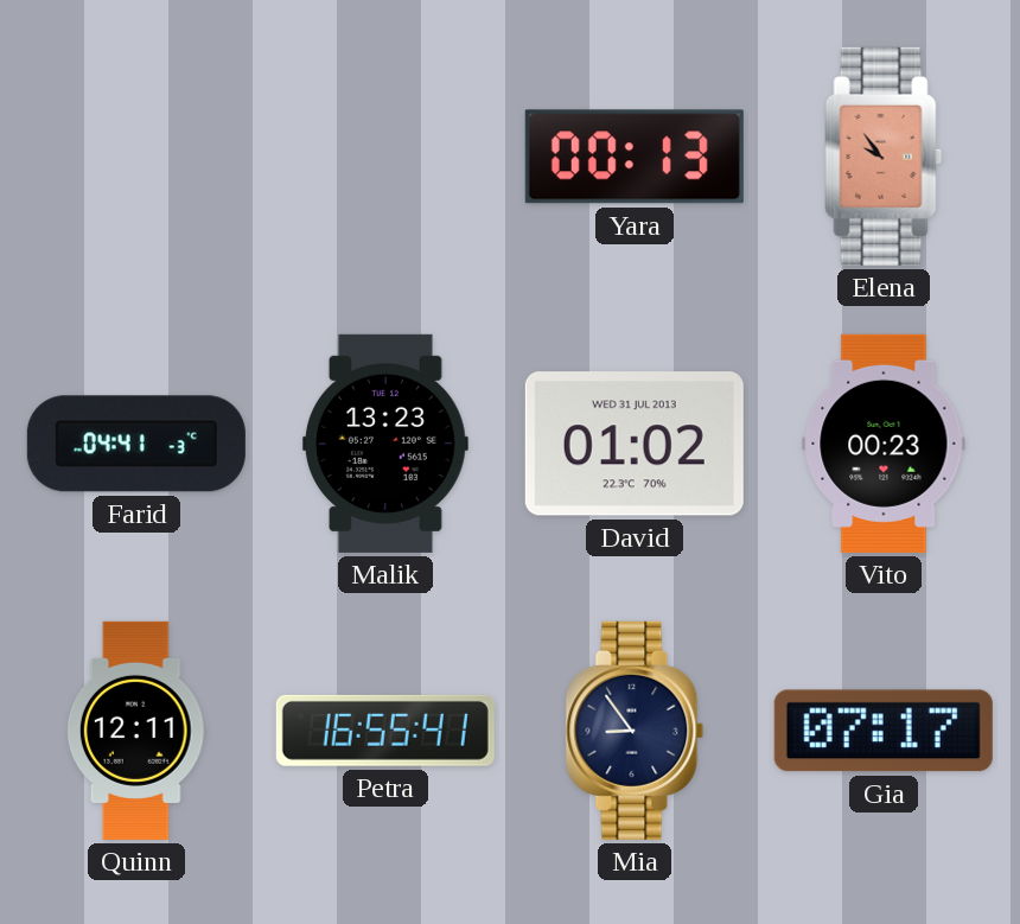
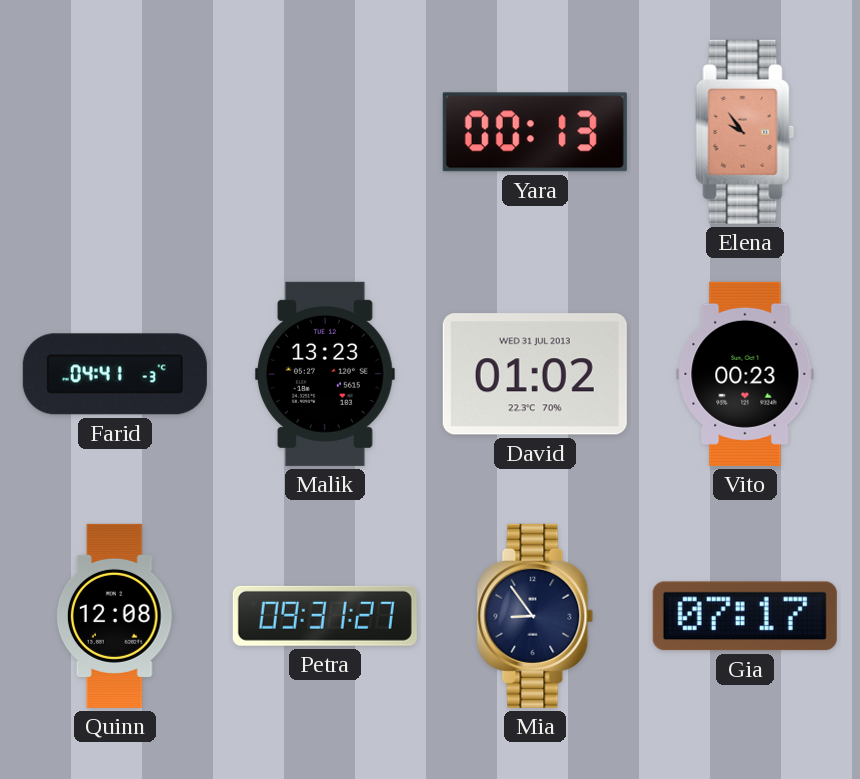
Quinn: 12:11 -> 12:08
Petra: 16:55 -> 09:31
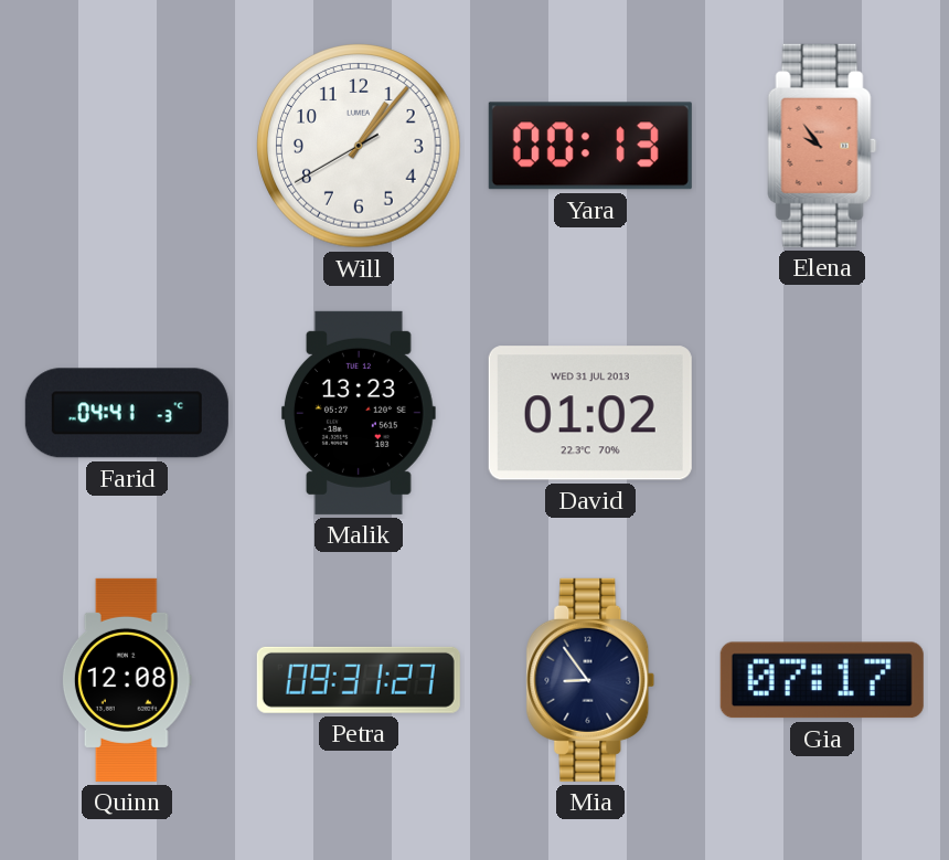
Will: none -> 1:06
Vito: 00:23 -> none
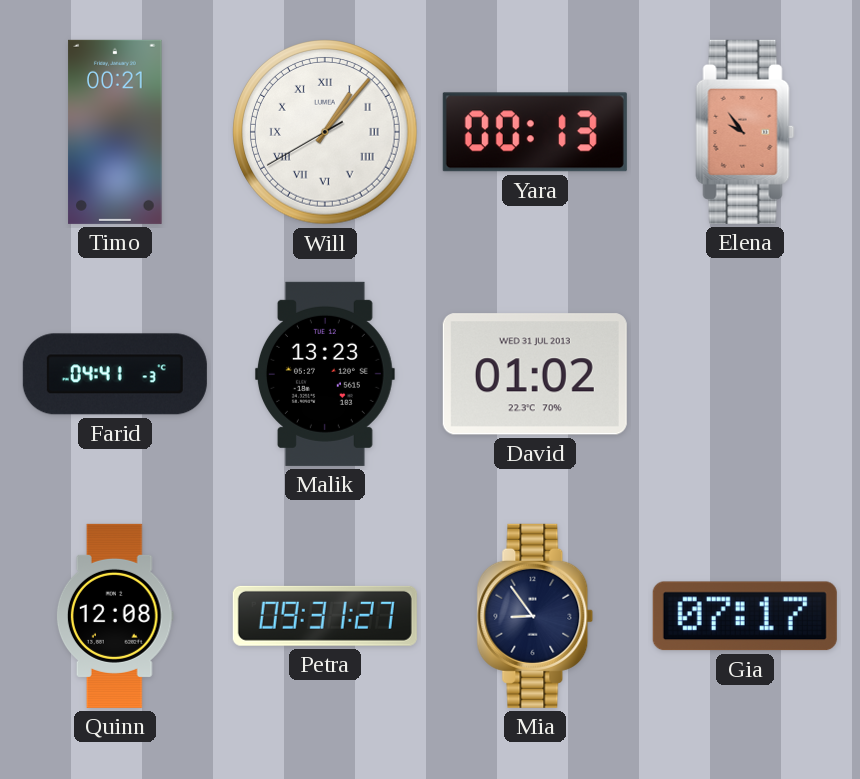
Timo: none -> 00:21
Will numerals: Arabic -> Roman
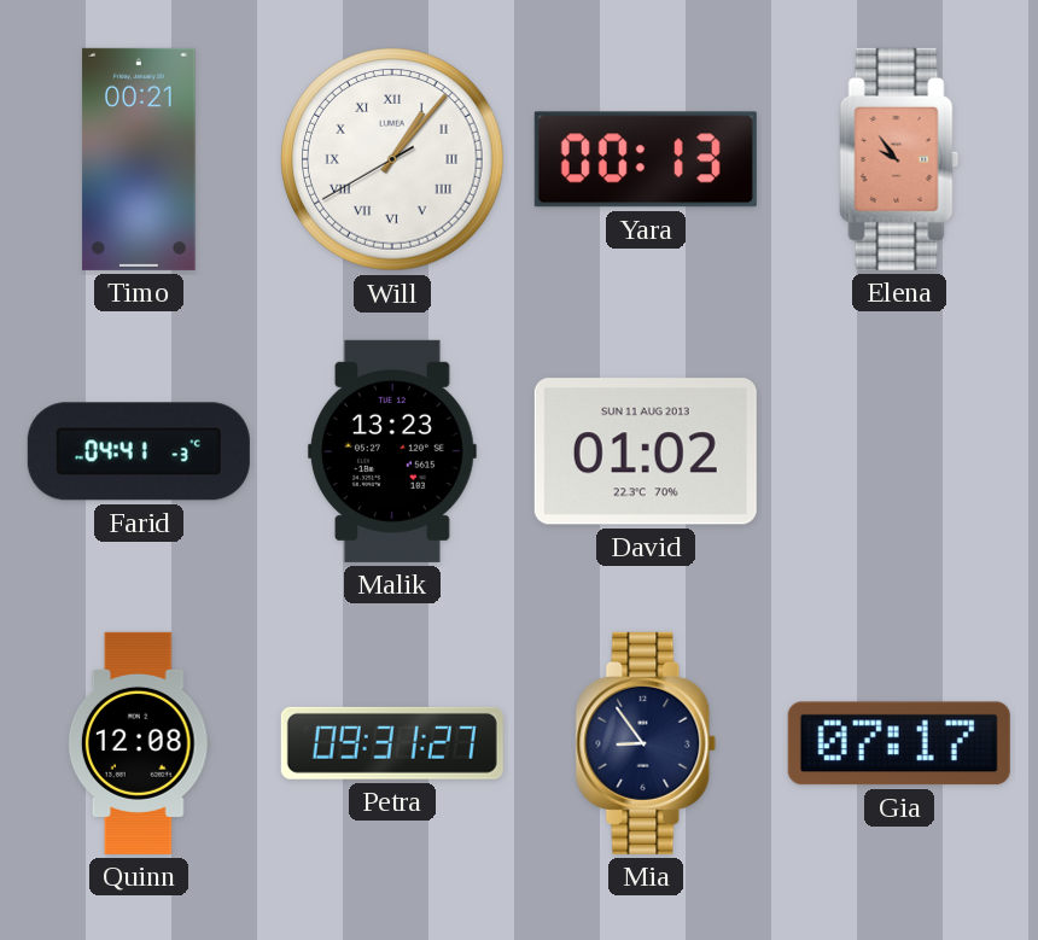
David date: WED 31 JUL 2013 -> SUN 11 AUG 2013
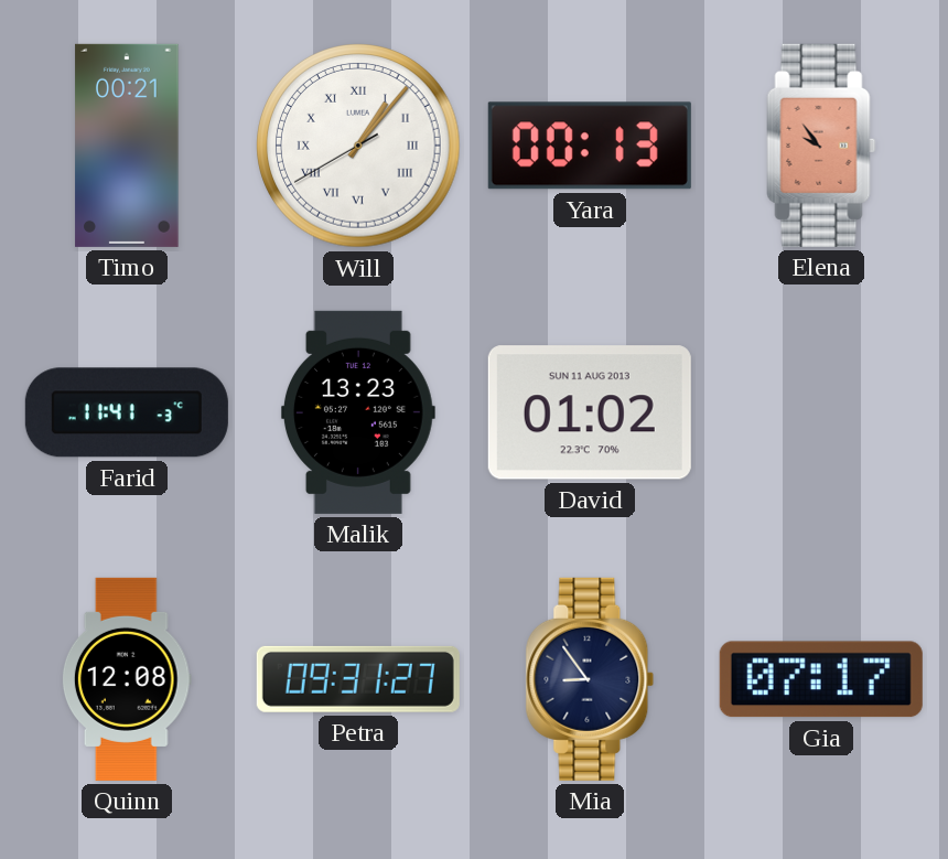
Farid: 04:41 -> 11:41
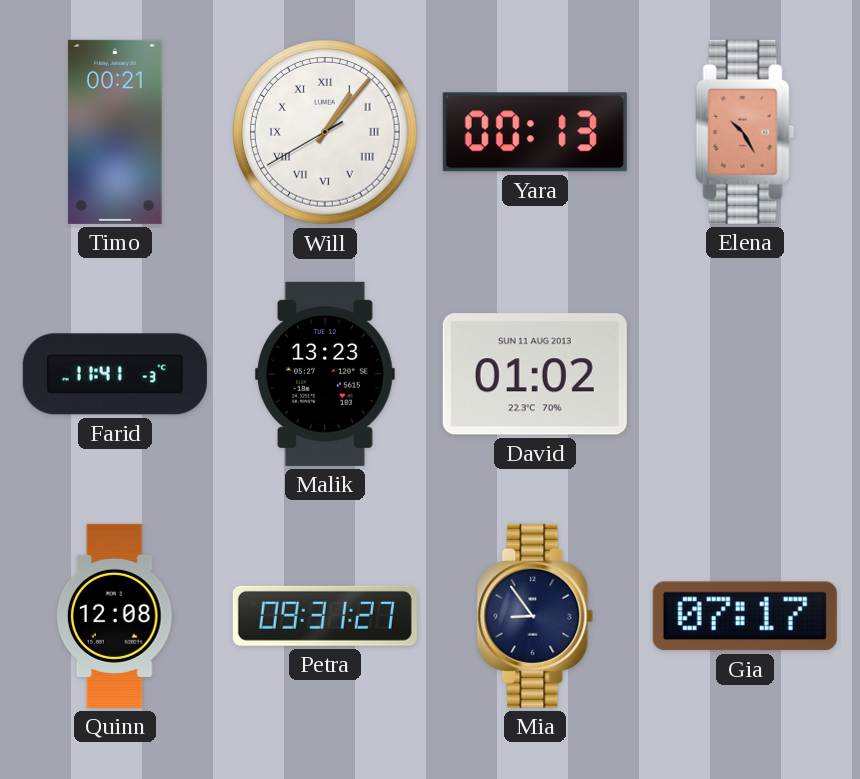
Elena: 9:54 -> 10:25
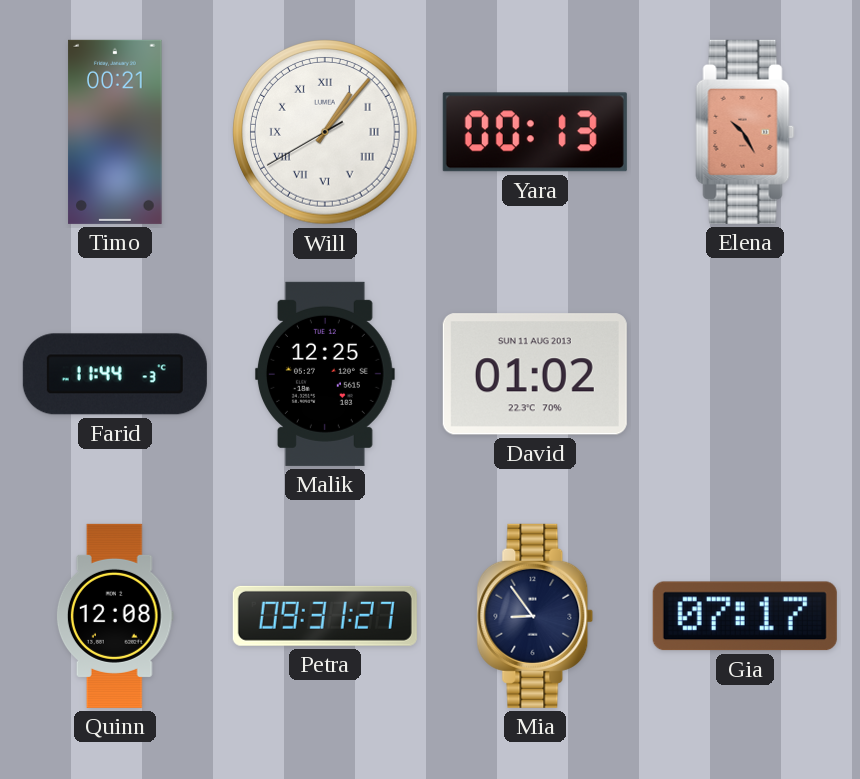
Farid: 11:41 -> 11:44
Malik: 13:23 -> 12:25
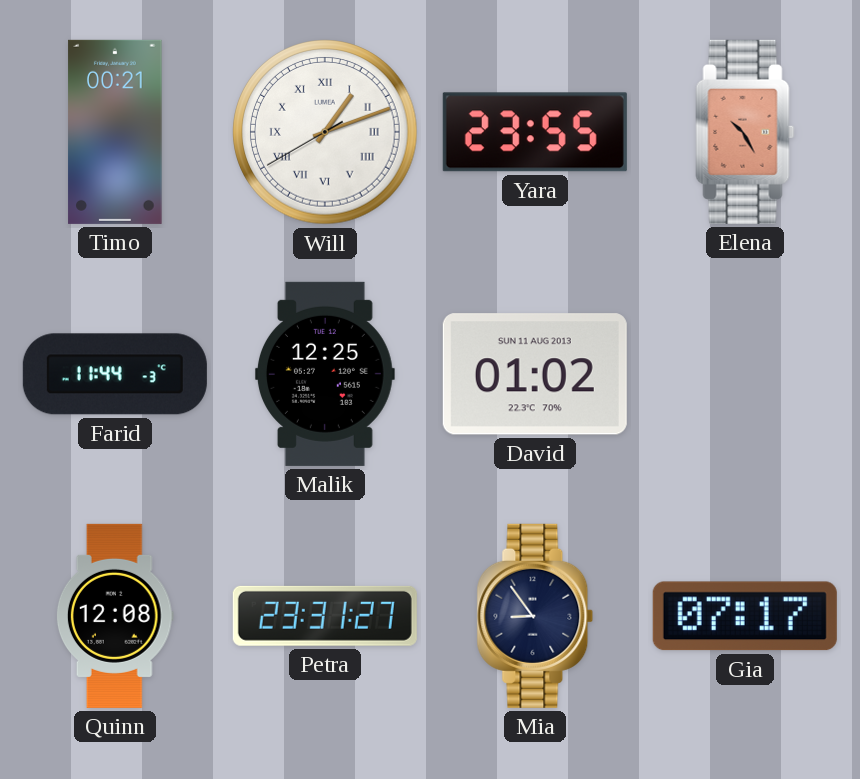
Will: 1:06 -> 1:11
Yara: 00:13 -> 23:55
Petra: 09:31 -> 23:31
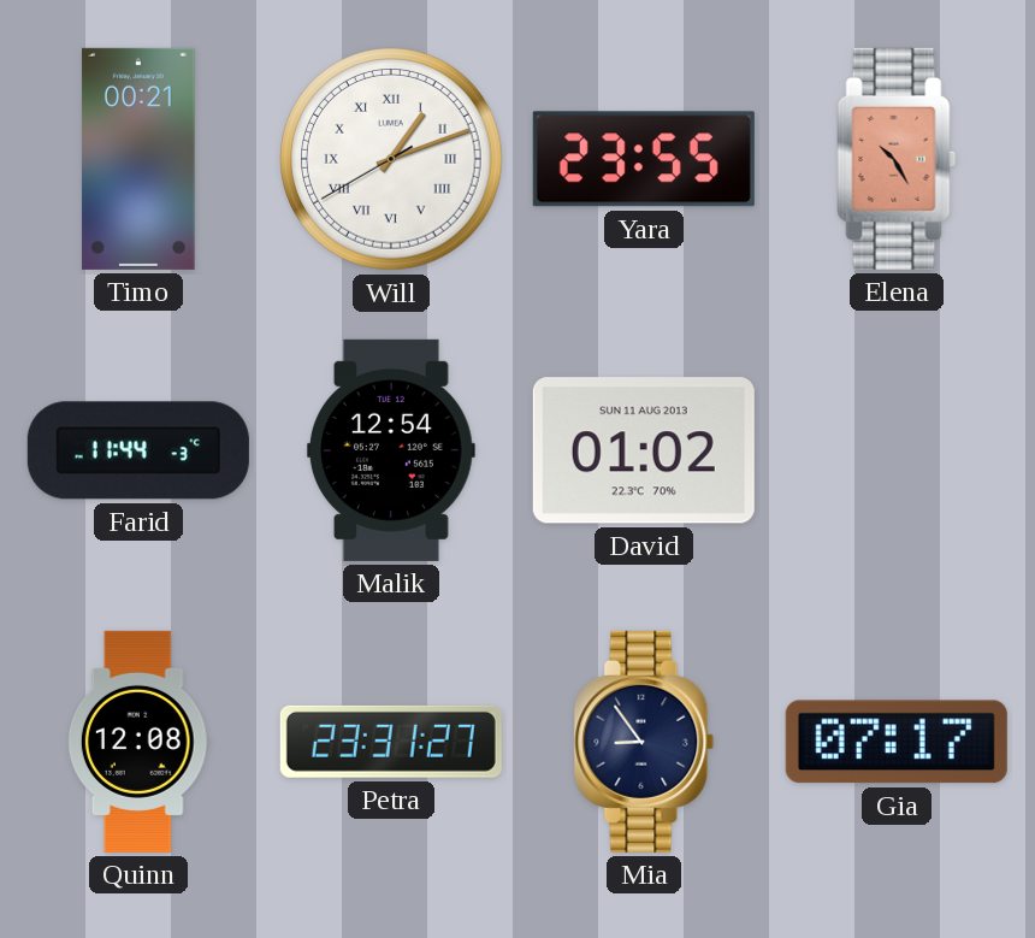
Malik: 12:25 -> 12:54
